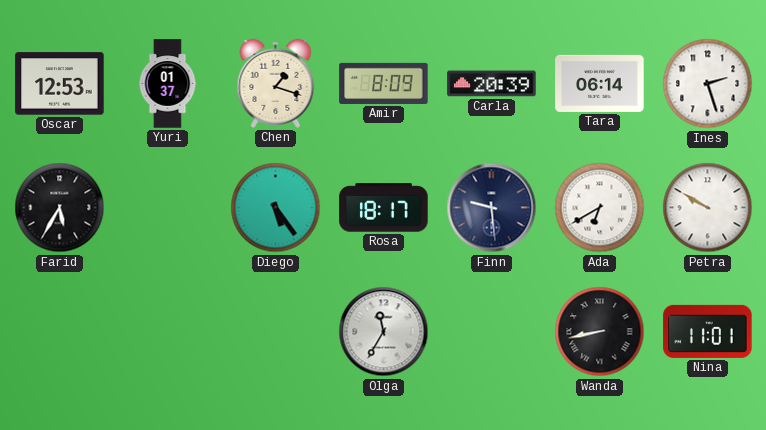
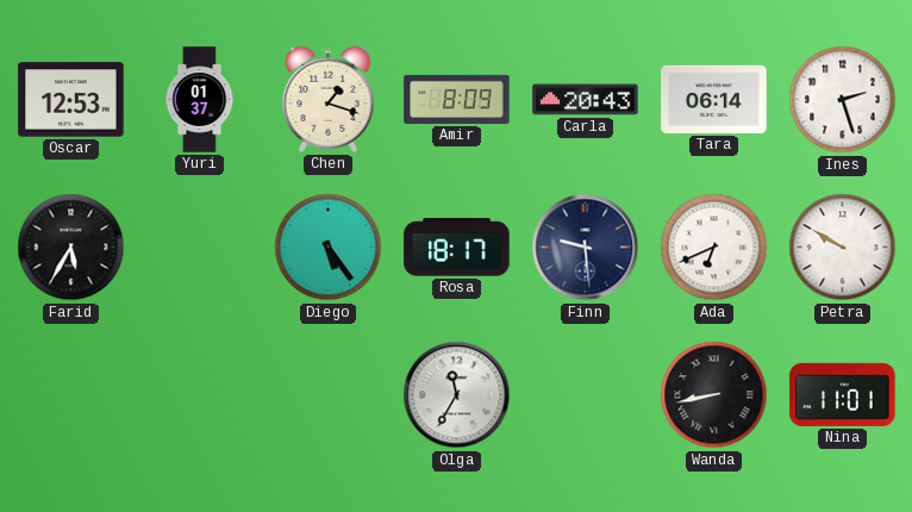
Carla: 20:39 -> 20:43
Ada: 6:40 -> 6:41
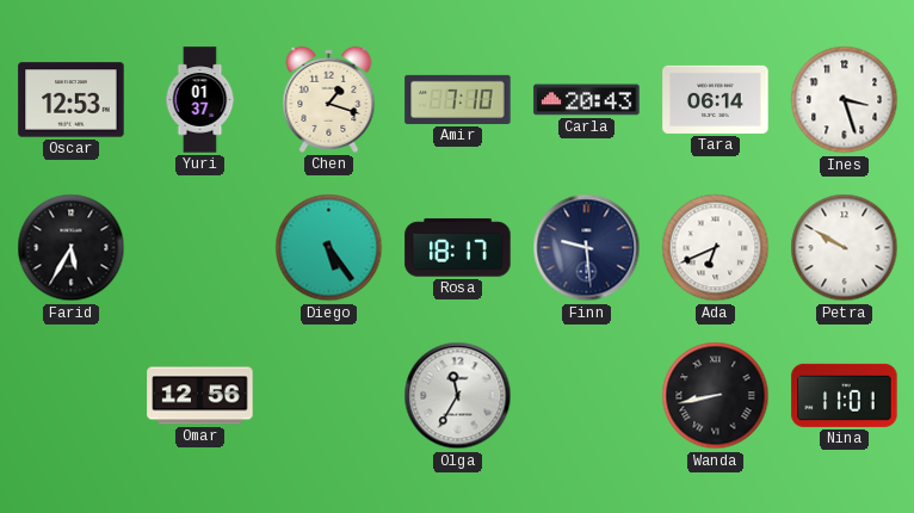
Amir: 8:09 -> 7:10
Ines: 2:27 -> 3:27
Omar: none -> 12:56
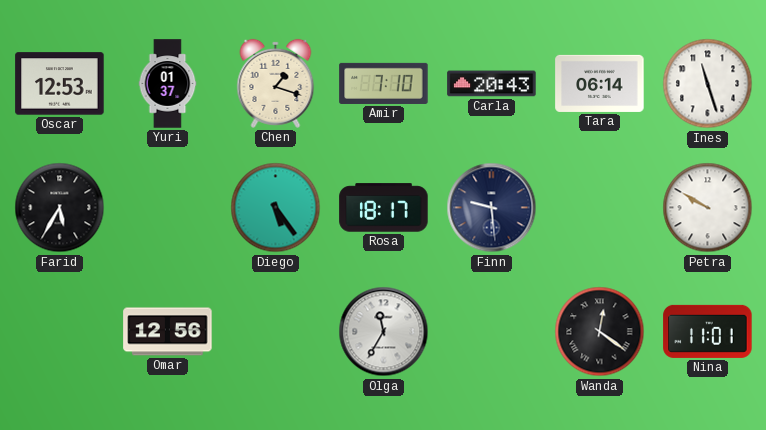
Ines: 3:27 -> 11:27
Ada: 6:41 -> none
Wanda: 8:43 -> 12:21
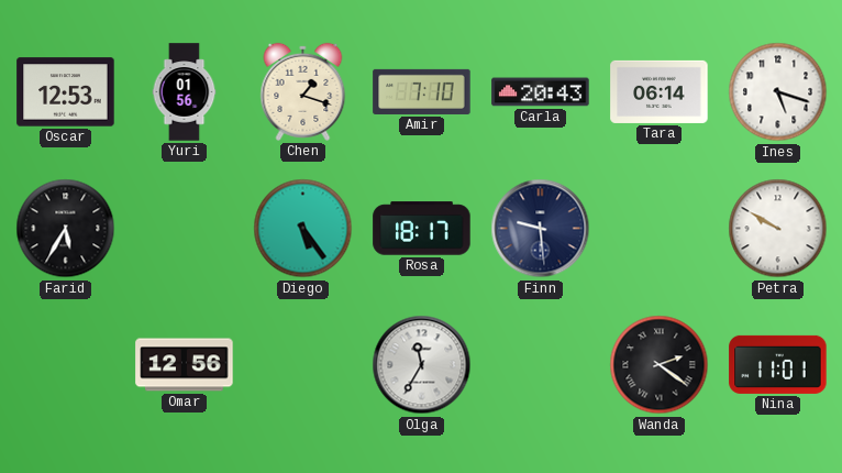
Yuri: 01:37 -> 01:56
Ines: 11:27 -> 5:18
Wanda: 12:21 -> 2:21
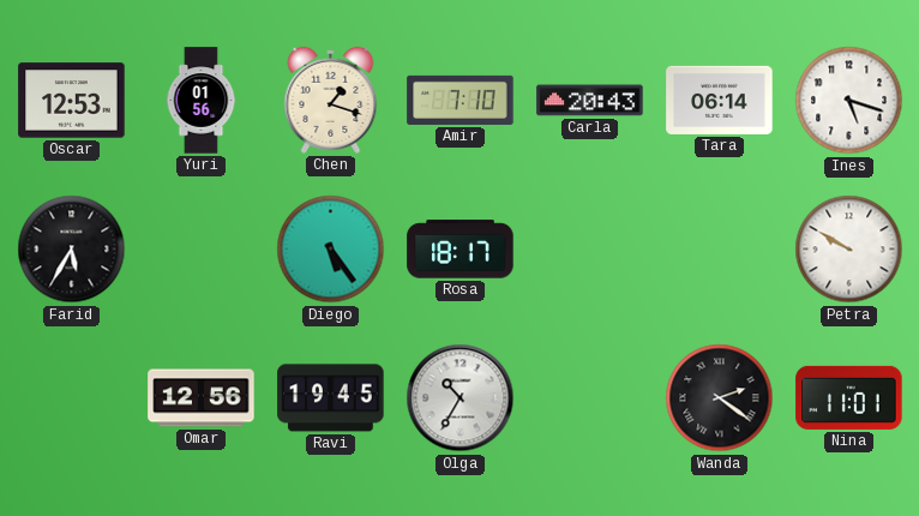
Finn: 9:29 -> none
Ravi: none -> 19:45
Olga: 11:35 -> 10:35
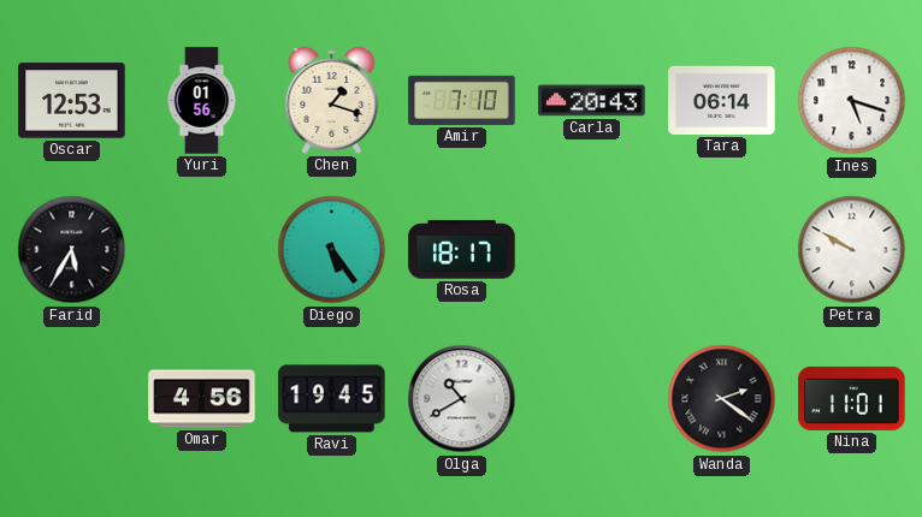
Omar: 12:56 -> 4:56
Olga: 10:35 -> 10:40
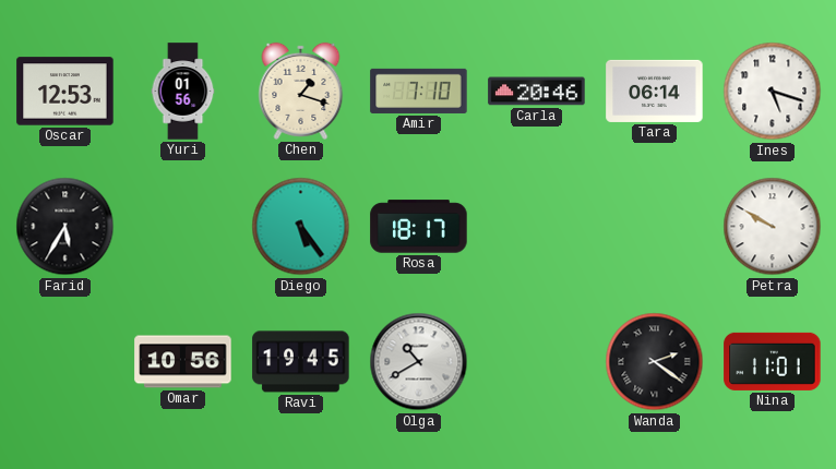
Carla: 20:43 -> 20:46
Omar: 4:56 -> 10:56
